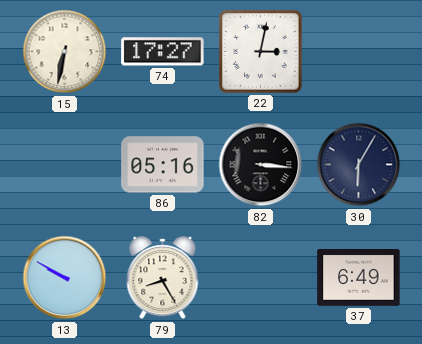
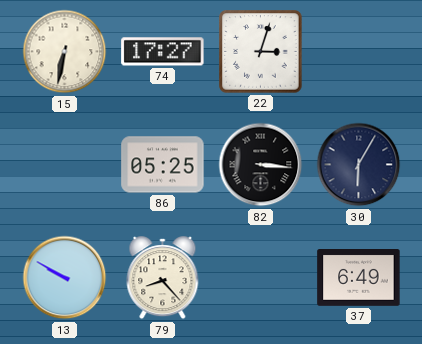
22: 3:02 -> 3:03
86: 05:16 -> 05:25
79: 8:25 -> 8:23
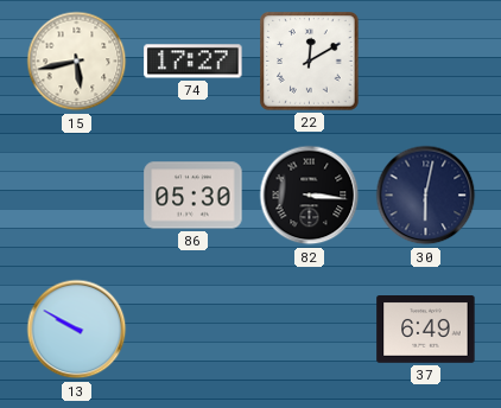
15: 6:32 -> 5:43
22: 3:03 -> 12:10
86: 05:25 -> 05:30
30: 6:05 -> 6:02
79: 8:23 -> none
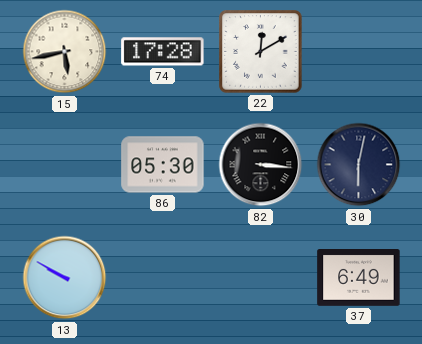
74: 17:27 -> 17:28
